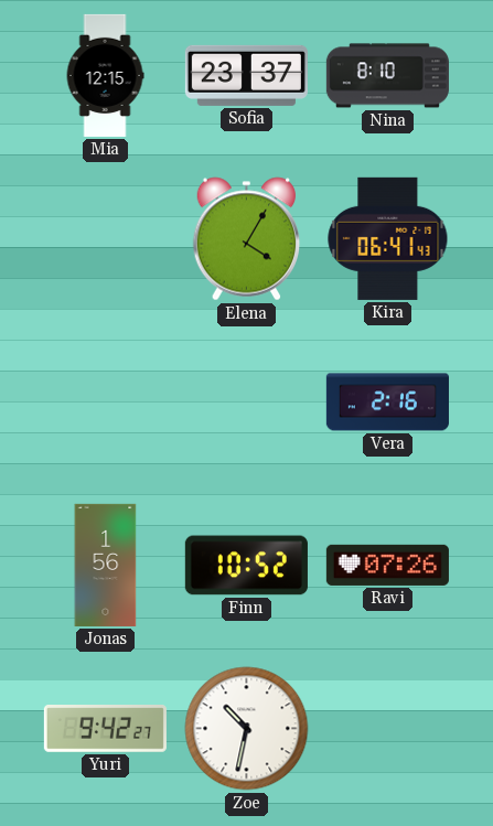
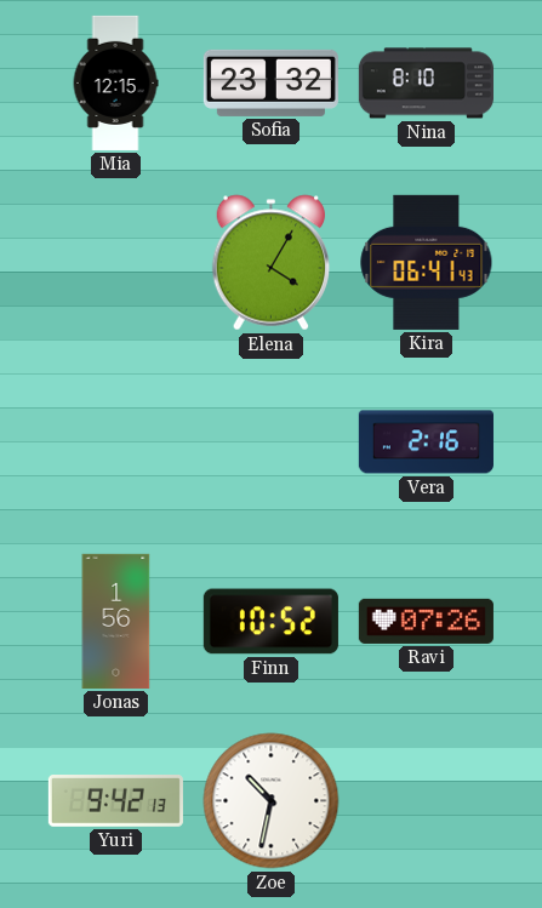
Sofia: 23:37 -> 23:32
Yuri: 9:42:27 -> 9:42:13
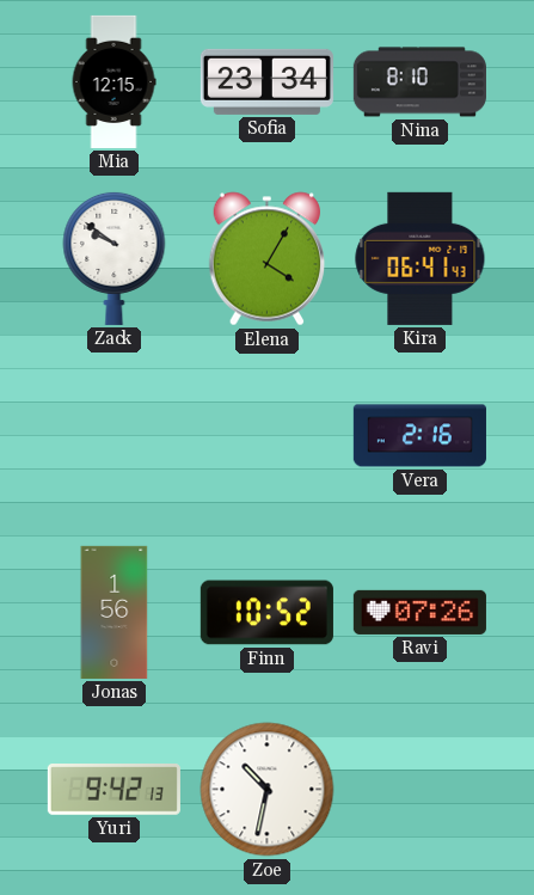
Sofia: 23:32 -> 23:34
Zack: none -> 9:51
